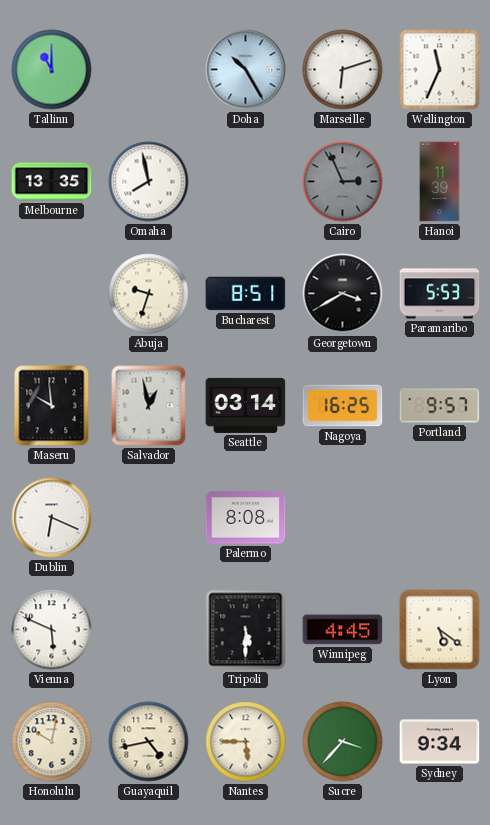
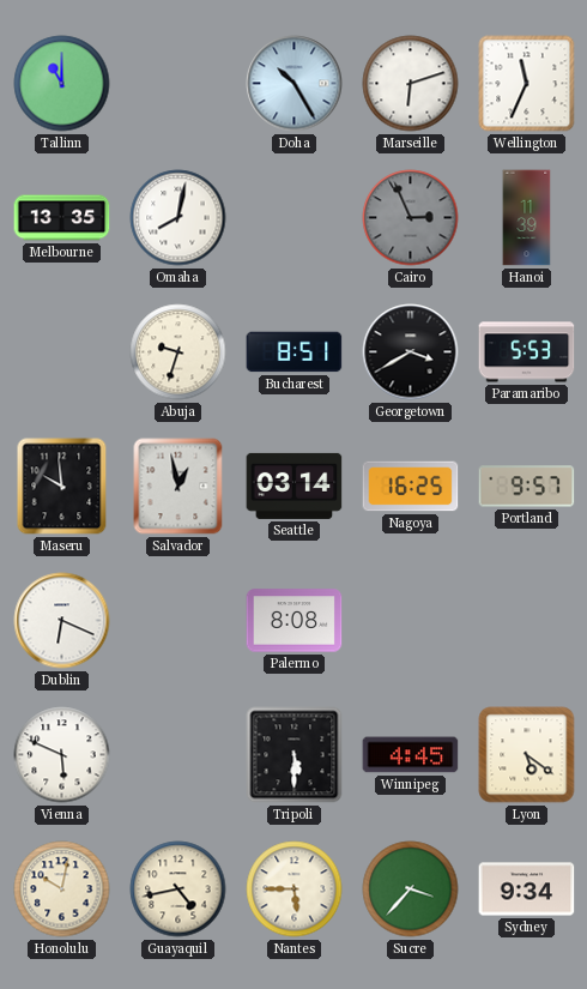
Omaha: 7:58 -> 8:02
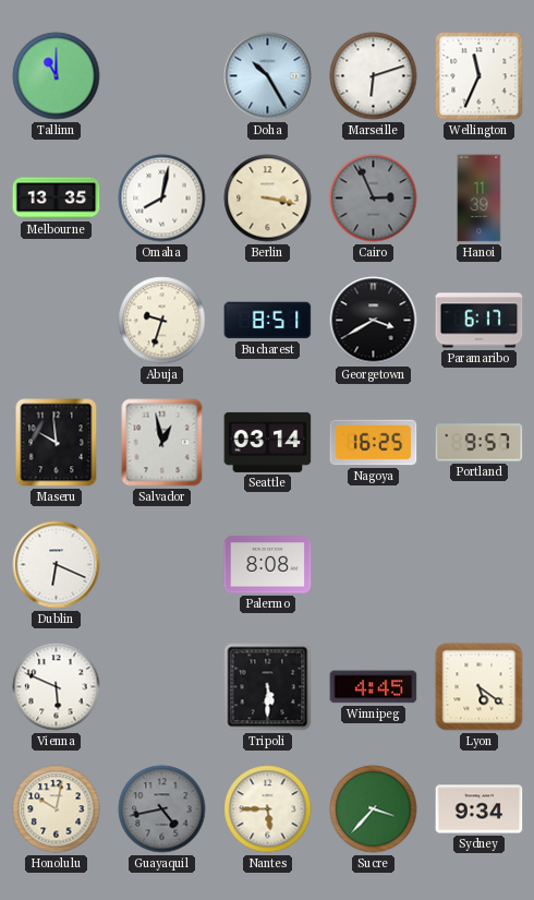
Berlin: none -> 3:17
Paramaribo: 5:53 -> 6:17
Guayaquil dial: cream -> grey
